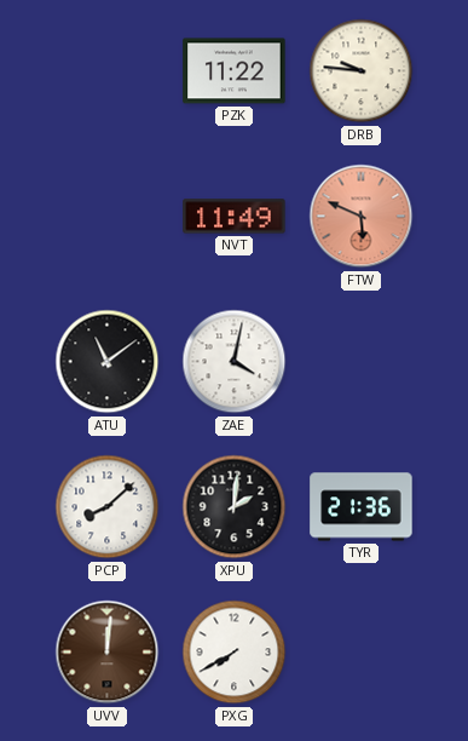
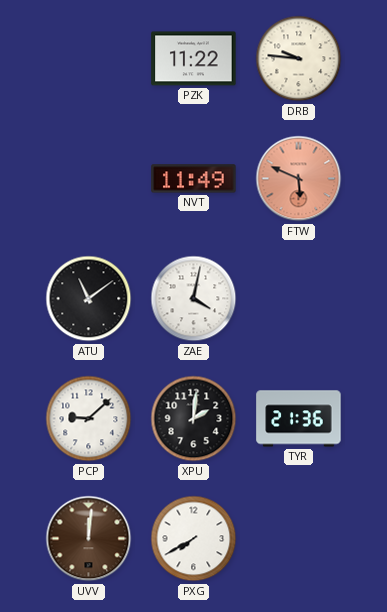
PCP: 8:08 -> 9:08
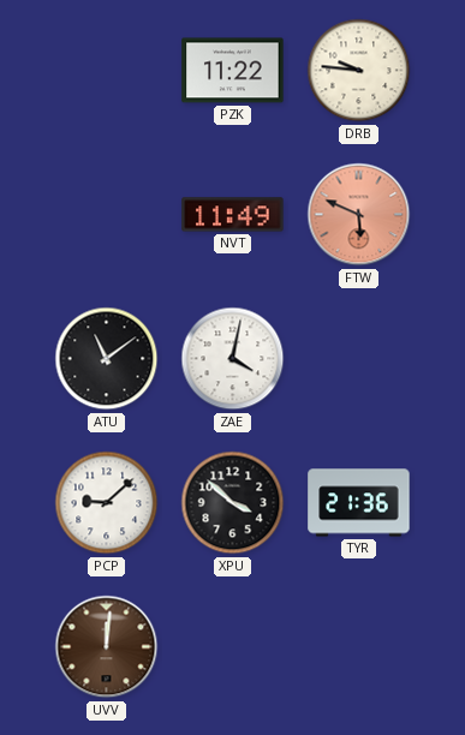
XPU: 2:01 -> 3:52
PXG: 7:40 -> none
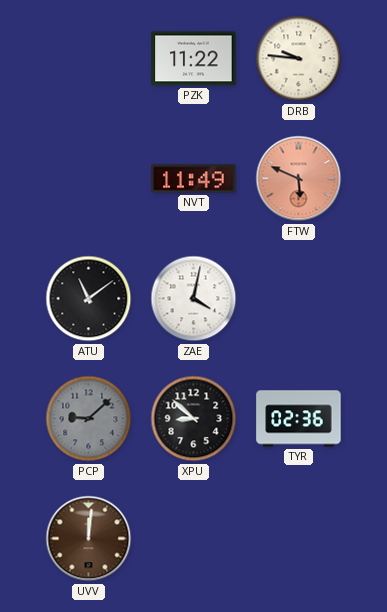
PCP dial: white -> grey
XPU: 3:52 -> 8:52
TYR: 21:36 -> 02:36
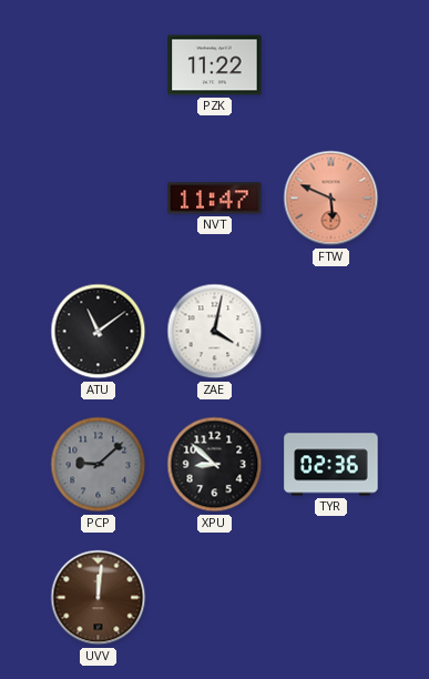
DRB: 9:46 -> none
NVT: 11:49 -> 11:47
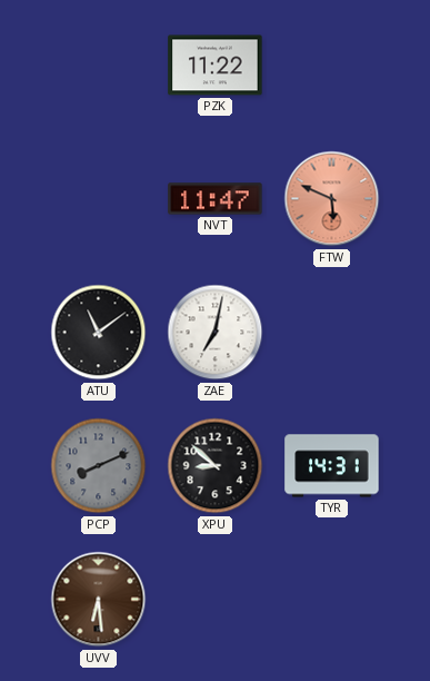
ZAE: 4:02 -> 7:02
PCP: 9:08 -> 8:11
TYR: 02:36 -> 14:31
UVV: 12:01 -> 6:29
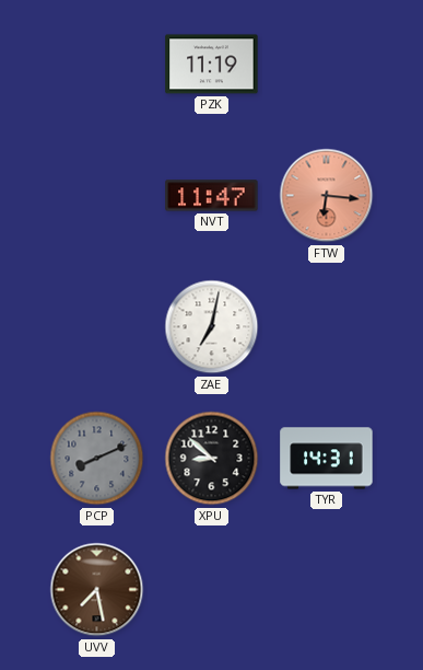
PZK: 11:22 -> 11:19
FTW: 5:49 -> 6:16
ATU: 11:09 -> none
UVV: 6:29 -> 7:28
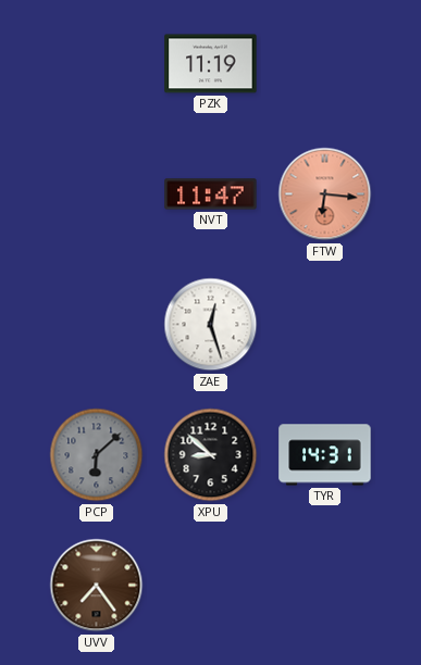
ZAE: 7:02 -> 12:27
PCP: 8:11 -> 6:08
UVV: 7:28 -> 7:24
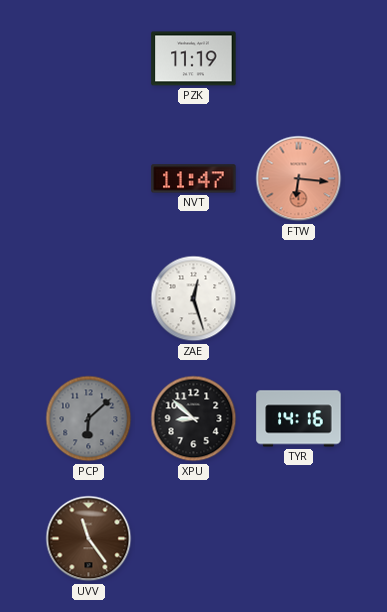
TYR: 14:31 -> 14:16
UVV: 7:24 -> 11:24
